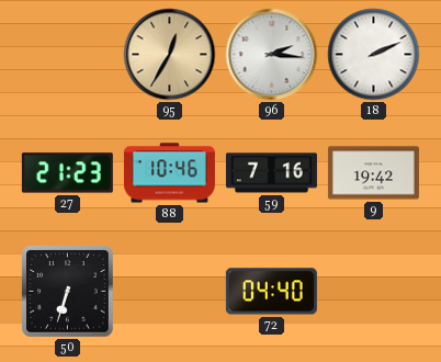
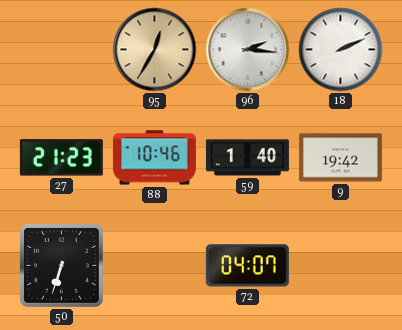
59: 7:16 -> 1:40
72: 04:40 -> 04:07
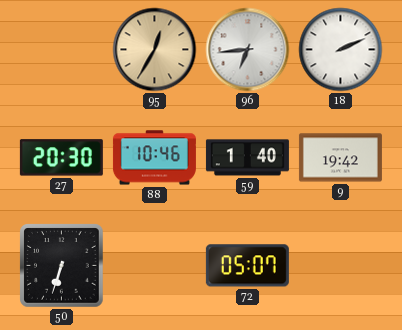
96: 2:16 -> 6:44
27: 21:23 -> 20:30
72: 04:07 -> 05:07
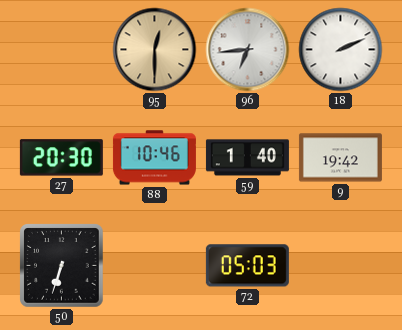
95: 12:35 -> 12:30
72: 05:07 -> 05:03
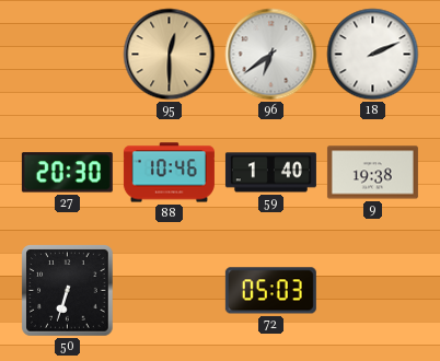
96: 6:44 -> 6:39
9: 19:42 -> 19:38
